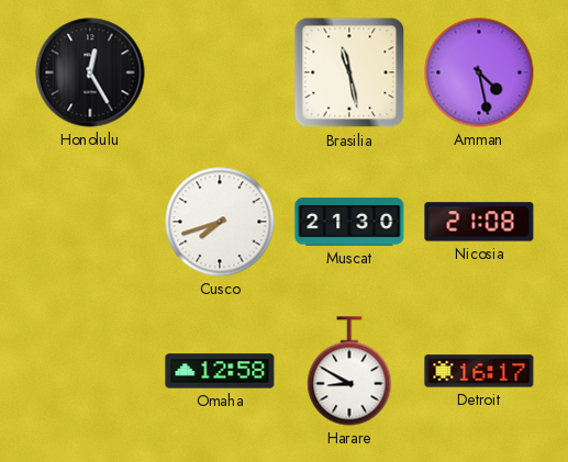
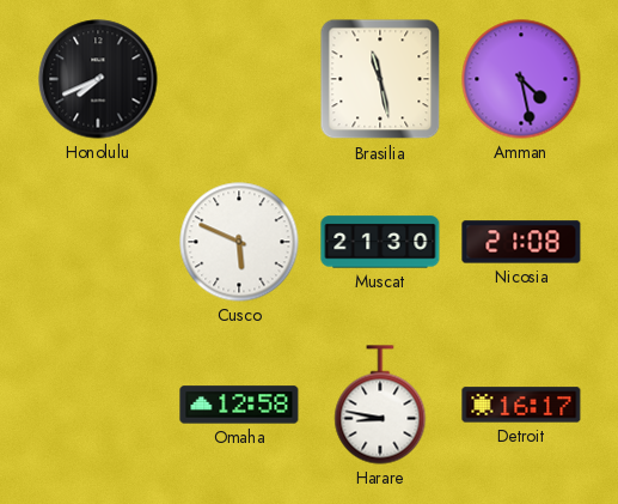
Honolulu: 12:25 -> 7:41
Cusco: 7:42 -> 5:49
Harare: 8:50 -> 8:47
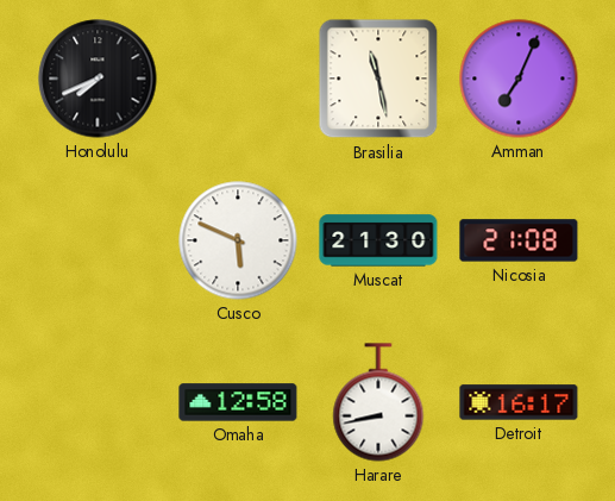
Amman: 4:28 -> 7:04
Harare: 8:47 -> 8:43
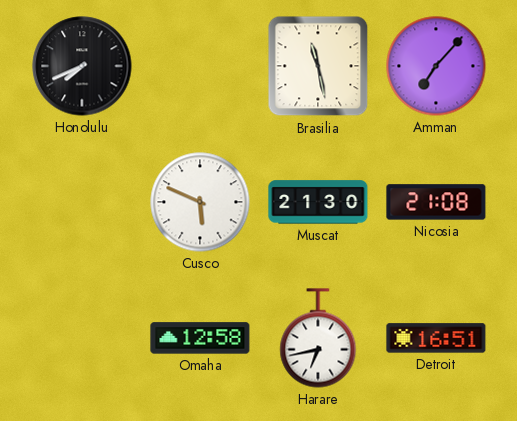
Amman: 7:04 -> 7:07
Harare: 8:43 -> 6:43
Detroit: 16:17 -> 16:51
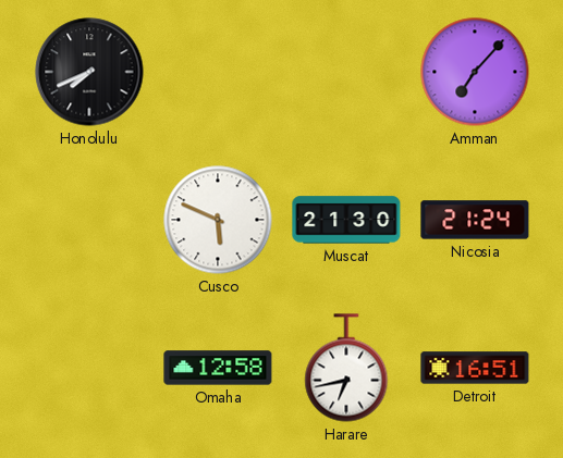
Brasilia: 11:28 -> none
Nicosia: 21:08 -> 21:24
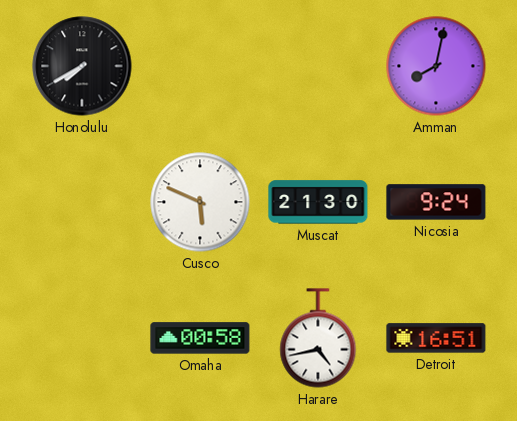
Honolulu: 7:41 -> 7:40
Amman: 7:07 -> 8:02
Nicosia: 21:24 -> 9:24
Omaha: 12:58 -> 00:58
Harare: 6:43 -> 4:43
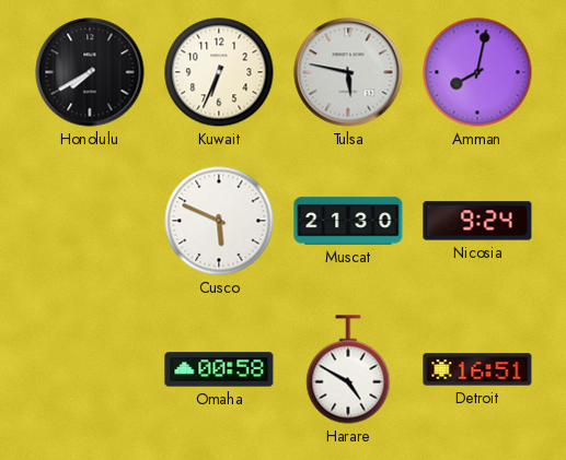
Kuwait: none -> 6:34
Tulsa: none -> 5:47
Harare: 4:43 -> 4:50
